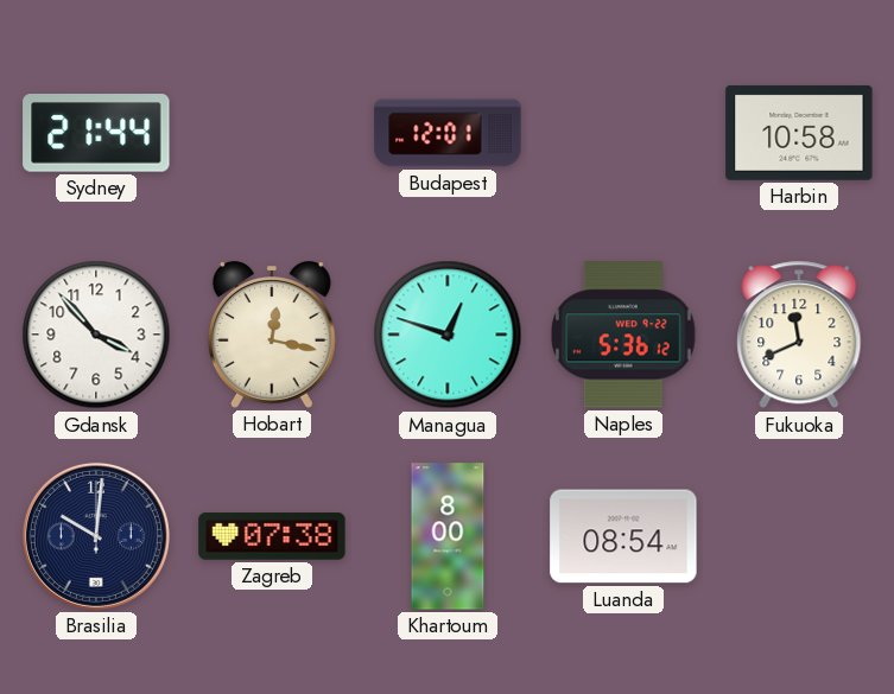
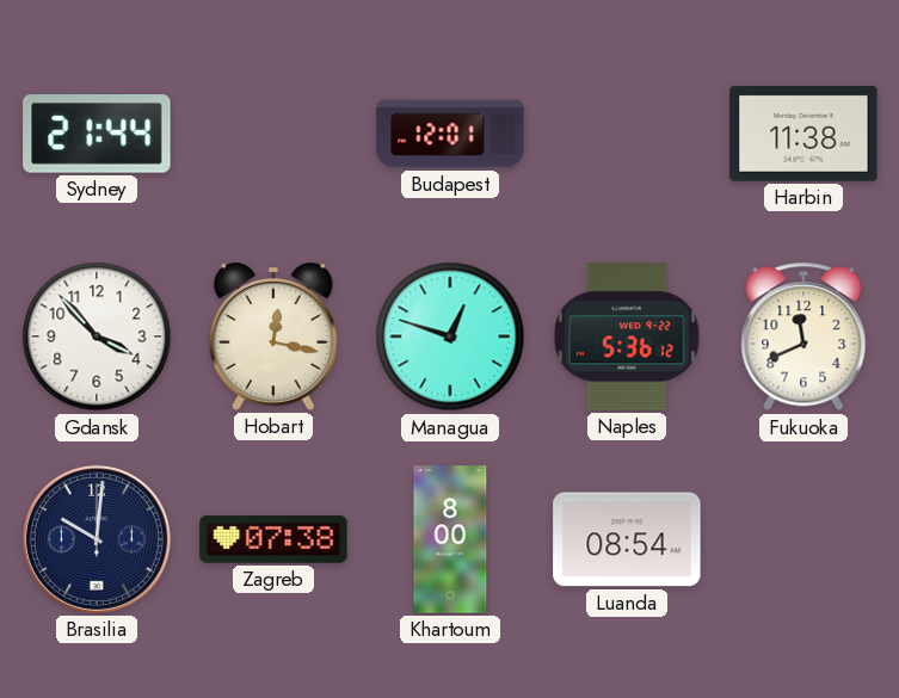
Harbin: 10:58 -> 11:38
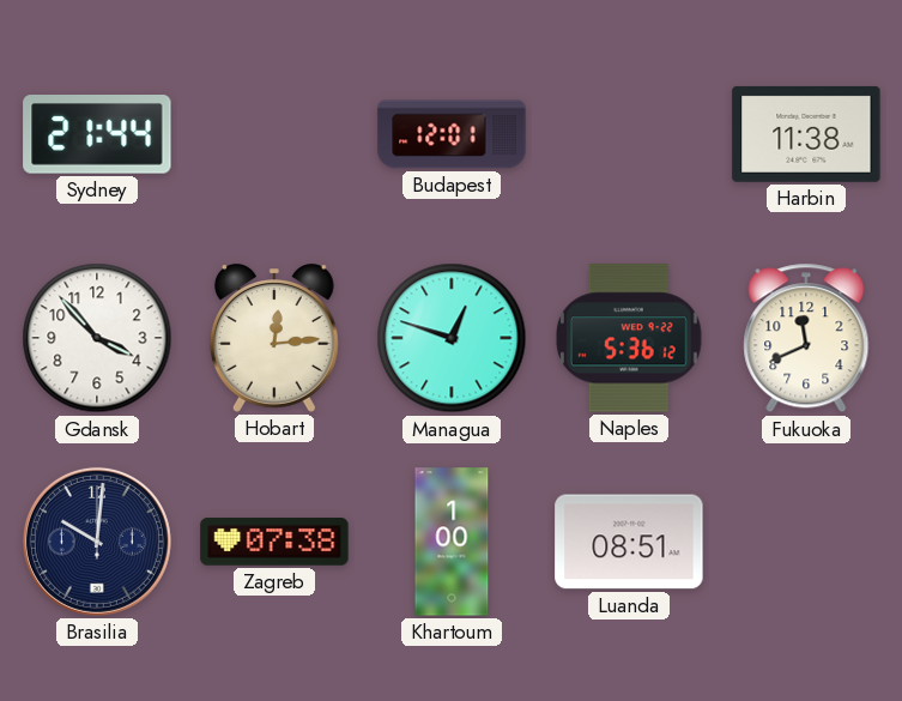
Hobart: 12:17 -> 12:14
Khartoum: 8:00 -> 1:00
Luanda: 08:54 -> 08:51
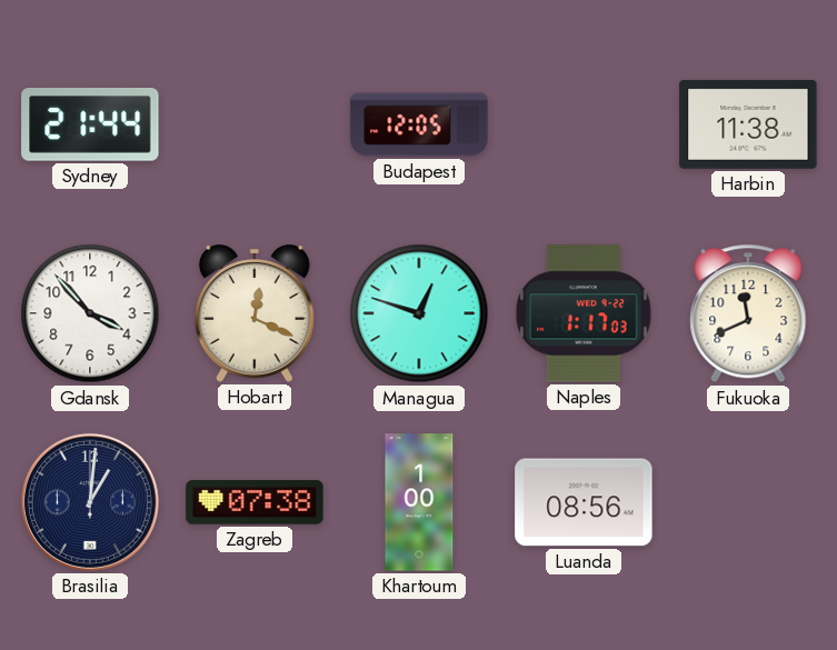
Budapest: 12:01 -> 12:05
Hobart: 12:14 -> 12:19
Naples: 5:36 -> 1:17
Brasilia: 10:01 -> 1:01
Luanda: 08:51 -> 08:56
